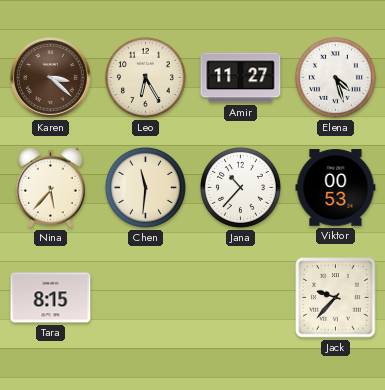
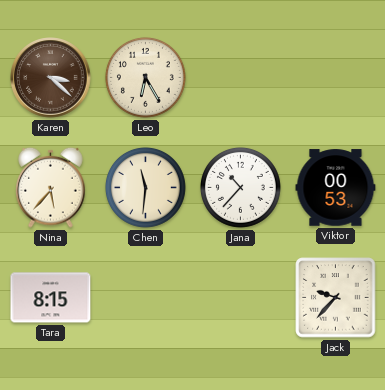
Amir: 11:27 -> none
Elena: 4:27 -> none
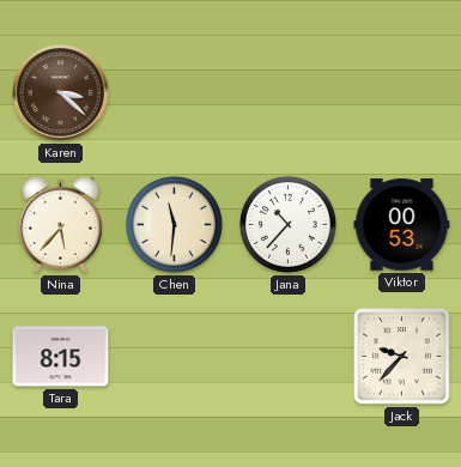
Leo: 6:25 -> none
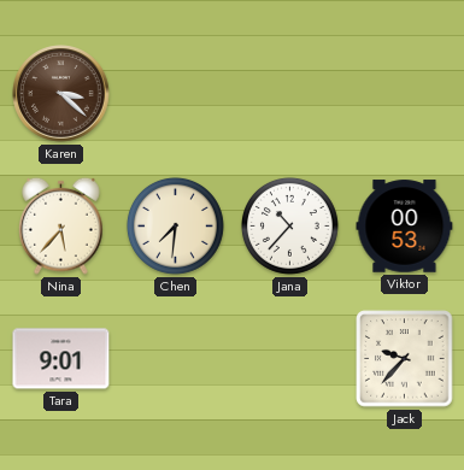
Chen: 11:31 -> 7:31
Tara: 8:15 -> 9:01
